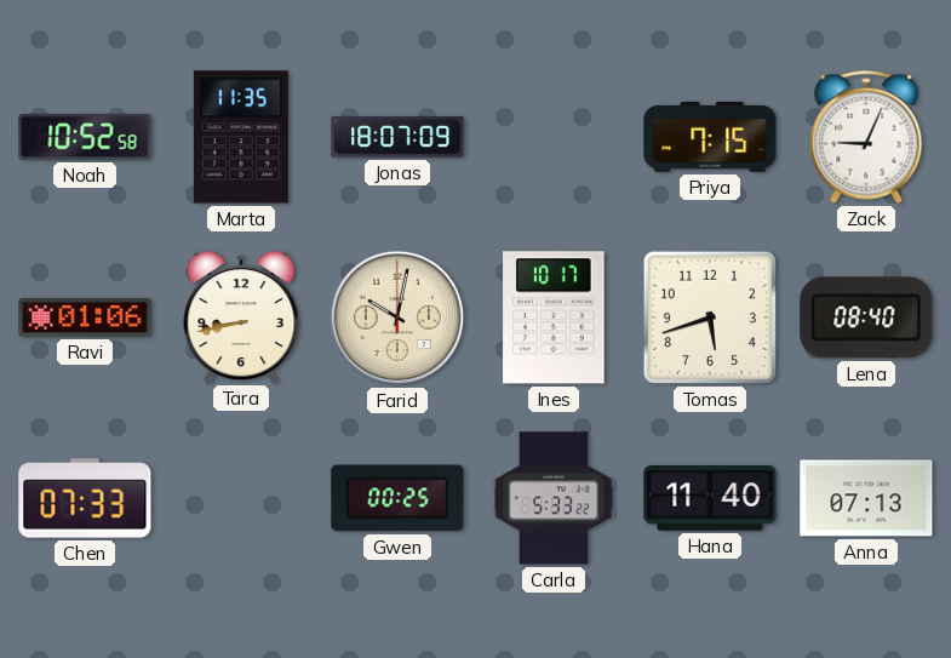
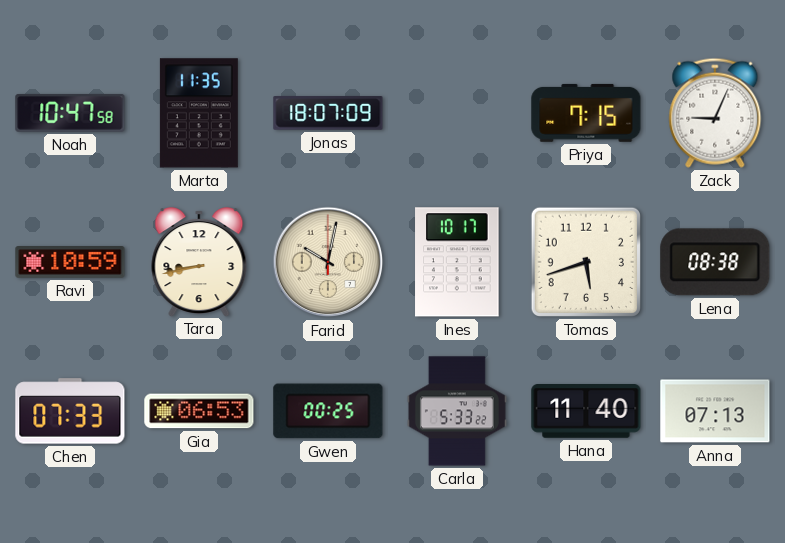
Noah: 10:52 -> 10:47
Ravi: 01:06 -> 10:59
Lena: 08:40 -> 08:38
Gia: none -> 06:53
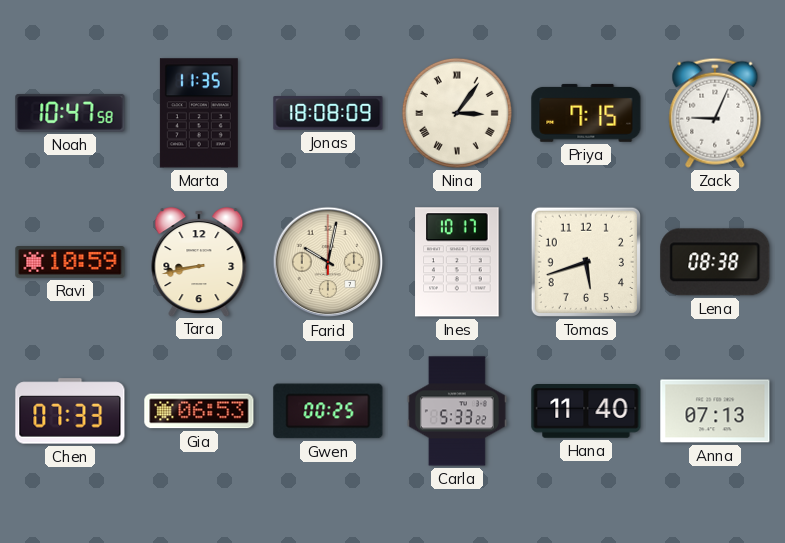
Jonas: 18:07 -> 18:08
Nina: none -> 3:06
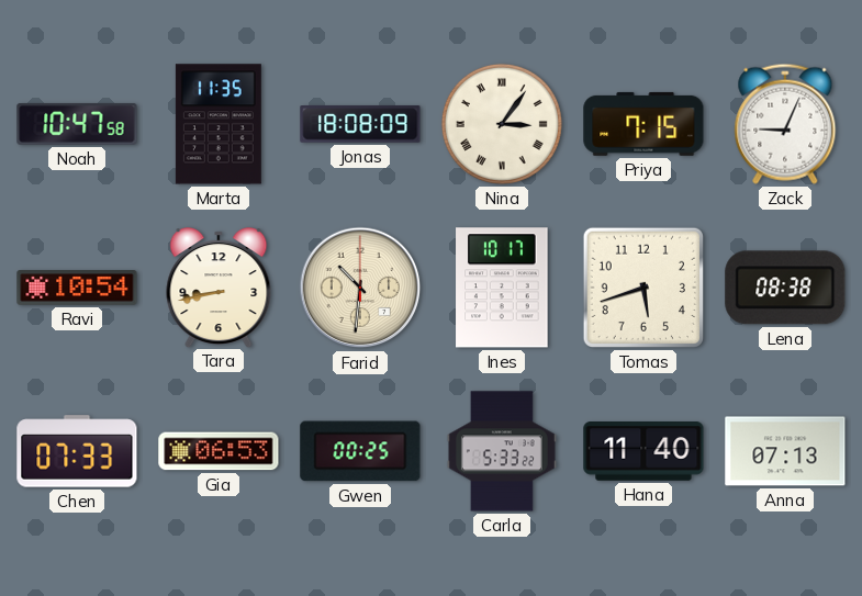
Ravi: 10:59 -> 10:54
Farid: 10:02 -> 10:31
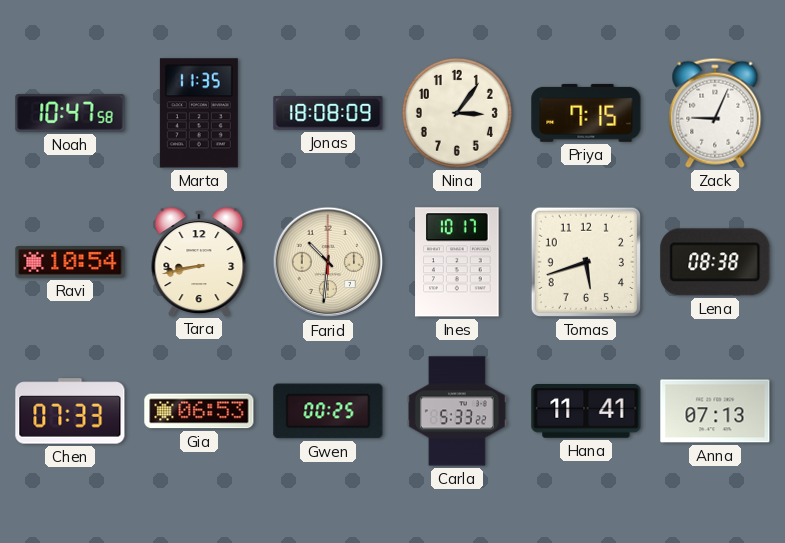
Nina numerals: Roman -> Arabic
Hana: 11:40 -> 11:41
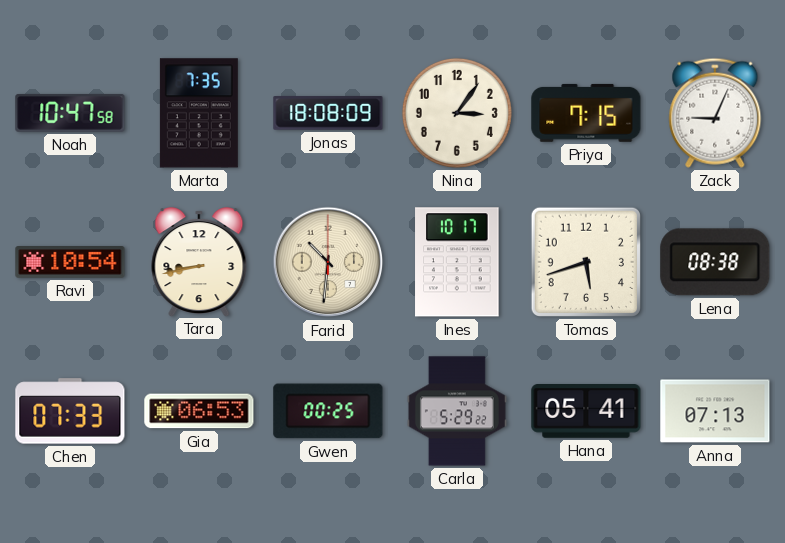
Marta: 11:35 -> 7:35
Carla: 5:33 -> 5:29
Hana: 11:41 -> 05:41
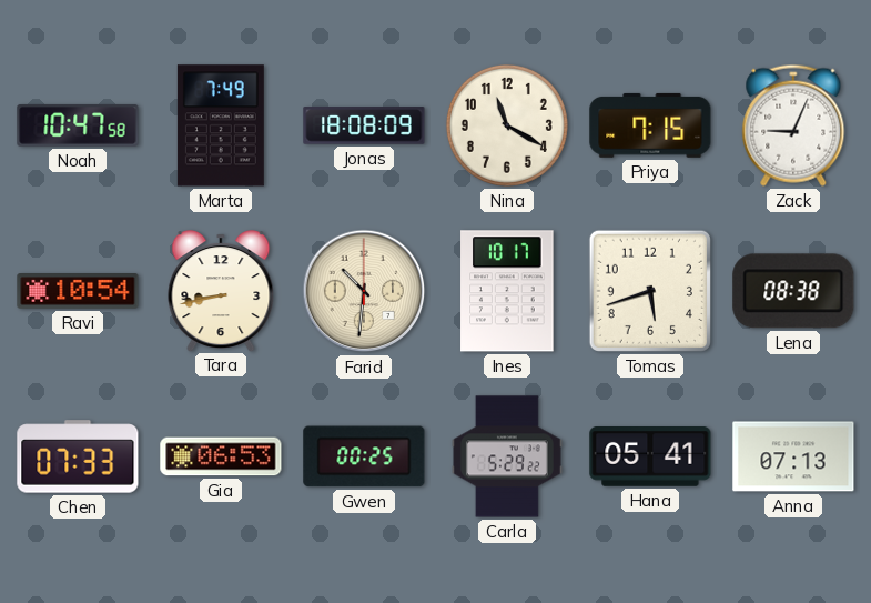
Marta: 7:35 -> 7:49
Nina: 3:06 -> 11:20
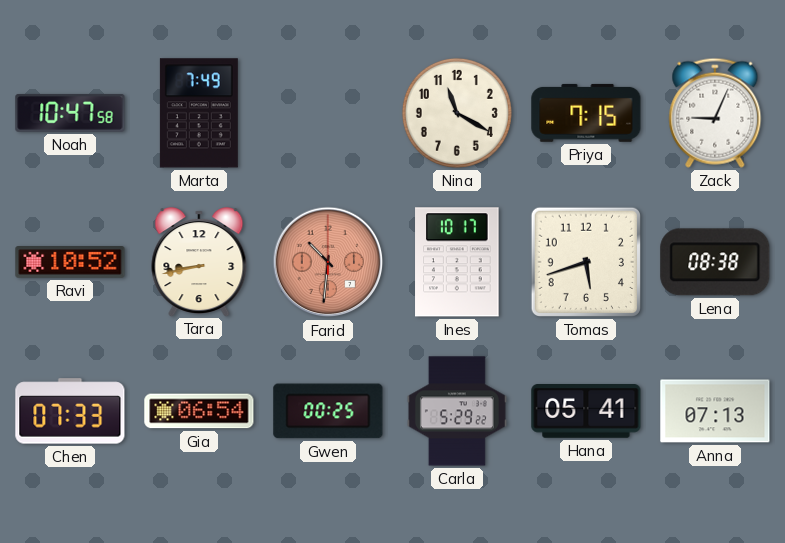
Jonas: 18:08 -> none
Ravi: 10:54 -> 10:52
Farid dial: cream -> salmon
Gia: 06:53 -> 06:54
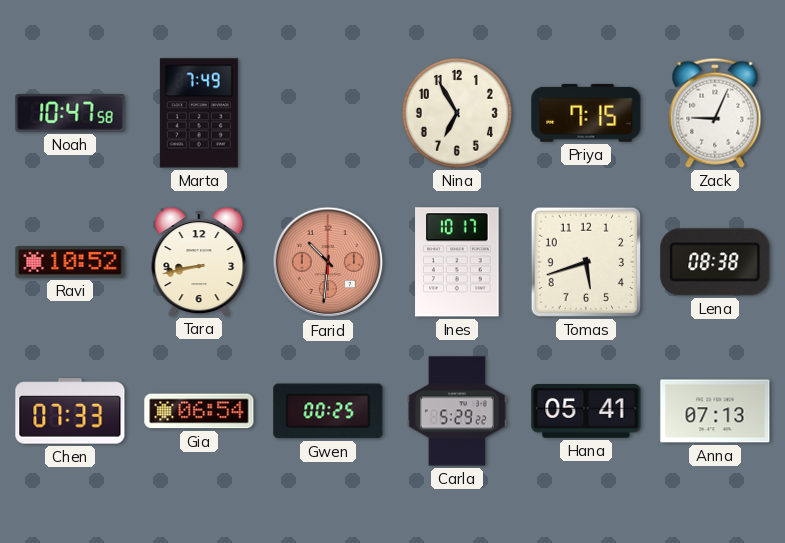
Nina: 11:20 -> 6:55
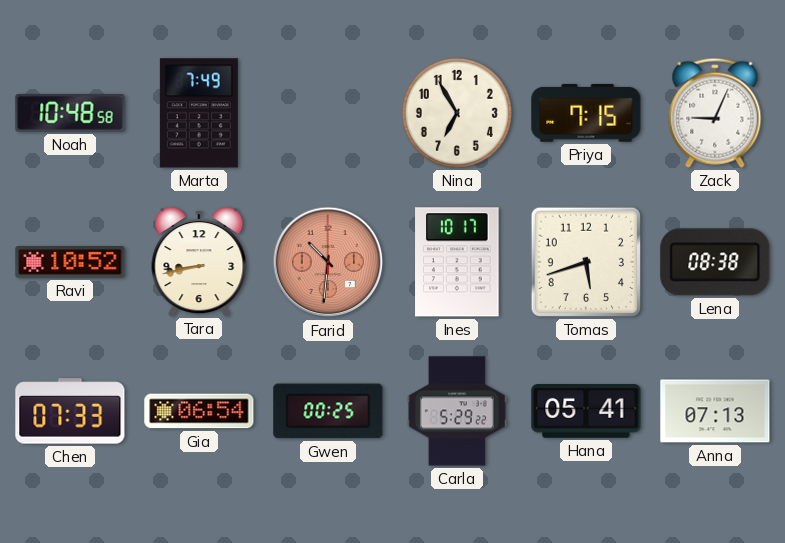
Noah: 10:47 -> 10:48
